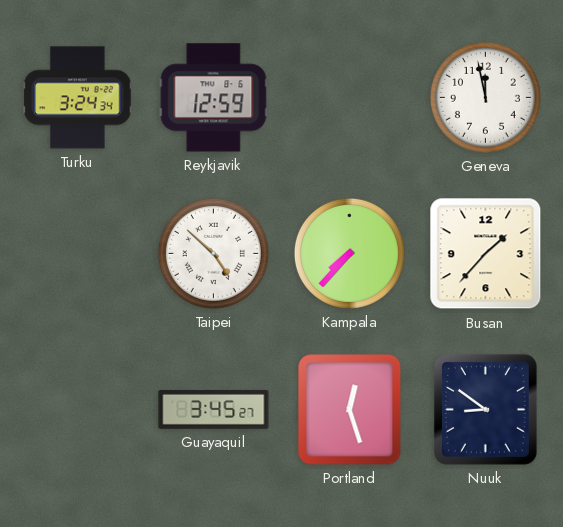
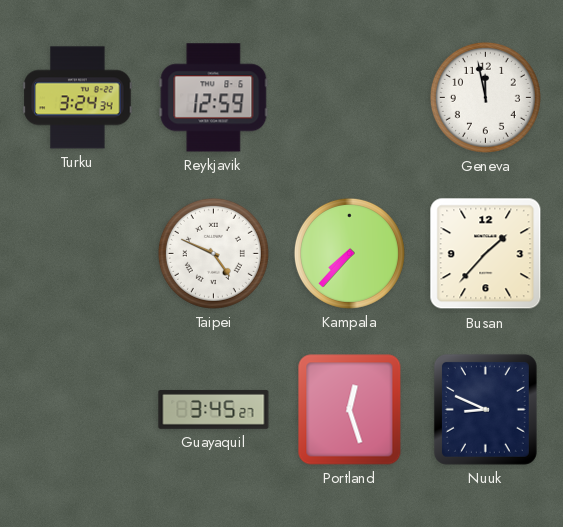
Taipei: 4:52 -> 4:49
Nuuk: 8:51 -> 8:49
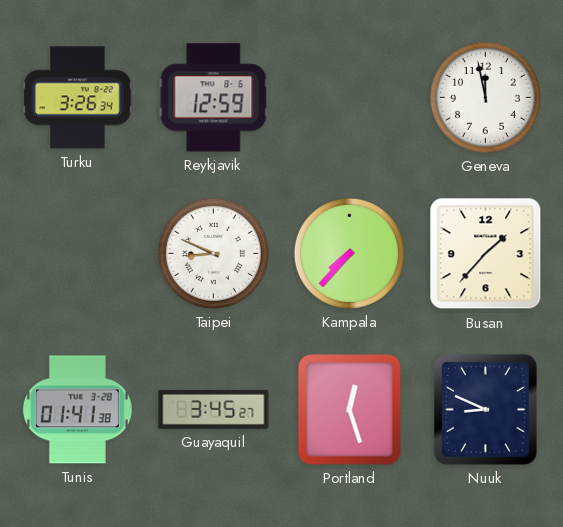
Turku: 3:24 -> 3:26
Taipei: 4:49 -> 8:49
Tunis: none -> 01:41
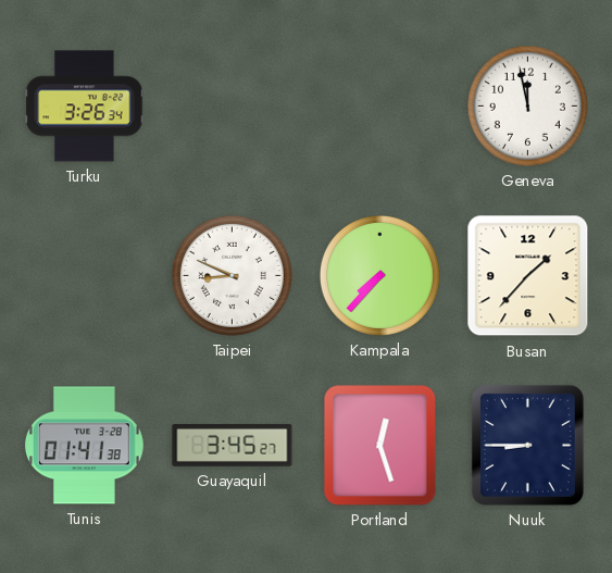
Reykjavik: 12:59 -> none
Nuuk: 8:49 -> 8:45
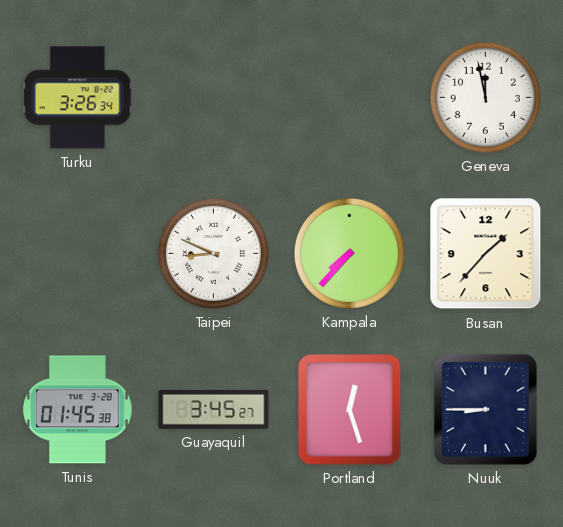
Tunis: 01:41 -> 01:45
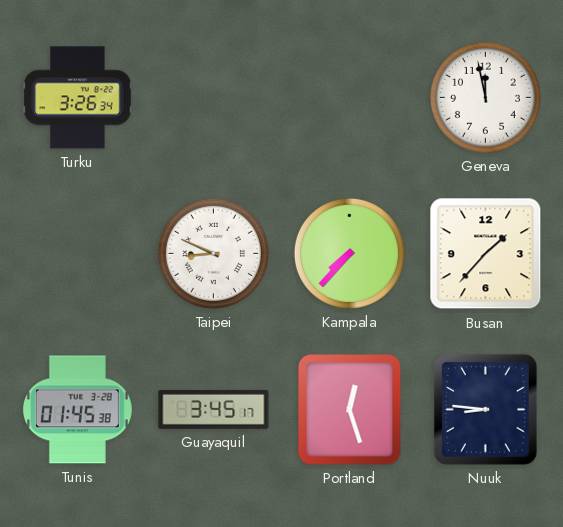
Guayaquil: 3:45:27 -> 3:45:17
Nuuk: 8:45 -> 8:46
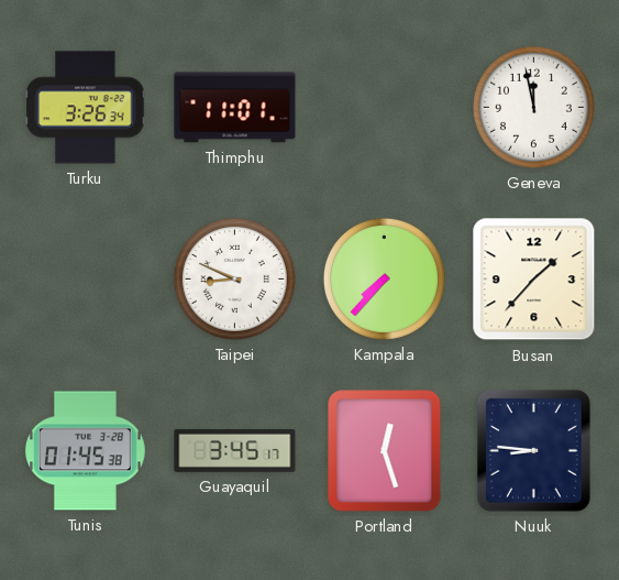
Thimphu: none -> 11:01
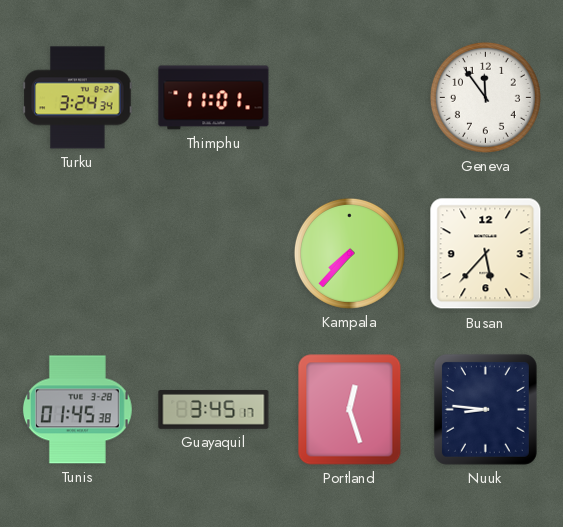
Turku: 3:26 -> 3:24
Geneva: 11:58 -> 11:54
Taipei: 8:49 -> none
Busan: 1:37 -> 5:37
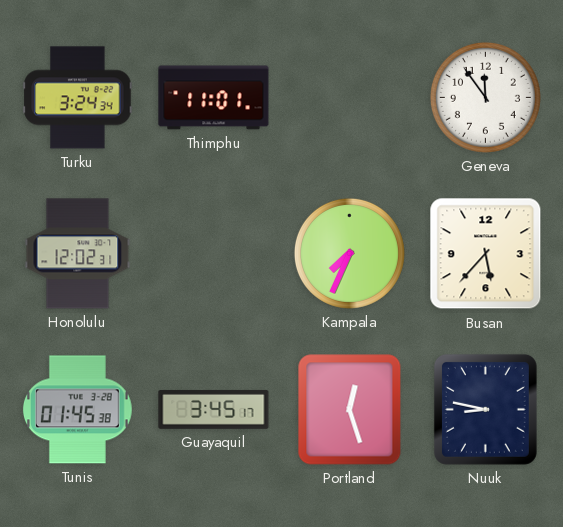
Honolulu: none -> 12:02
Kampala: 7:37 -> 7:34
Nuuk: 8:46 -> 8:47
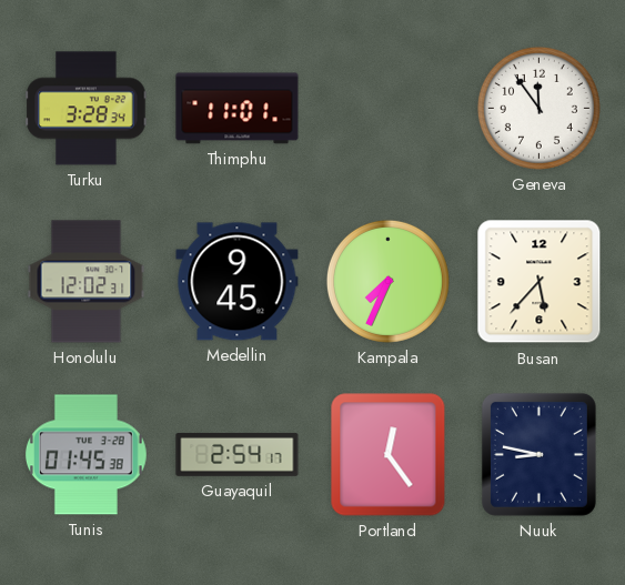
Turku: 3:24 -> 3:28
Medellin: none -> 9:45
Guayaquil: 3:45 -> 2:54
Portland: 12:27 -> 12:24
